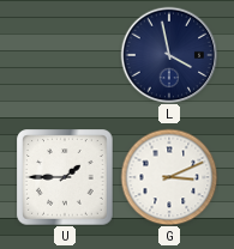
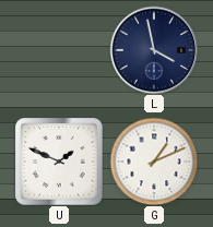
U: 1:45 -> 1:49
G: 3:11 -> 1:11
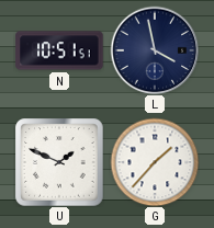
N: none -> 10:51
G: 1:11 -> 1:37
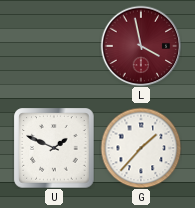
N: 10:51 -> none
L dial: navy -> burgundy
